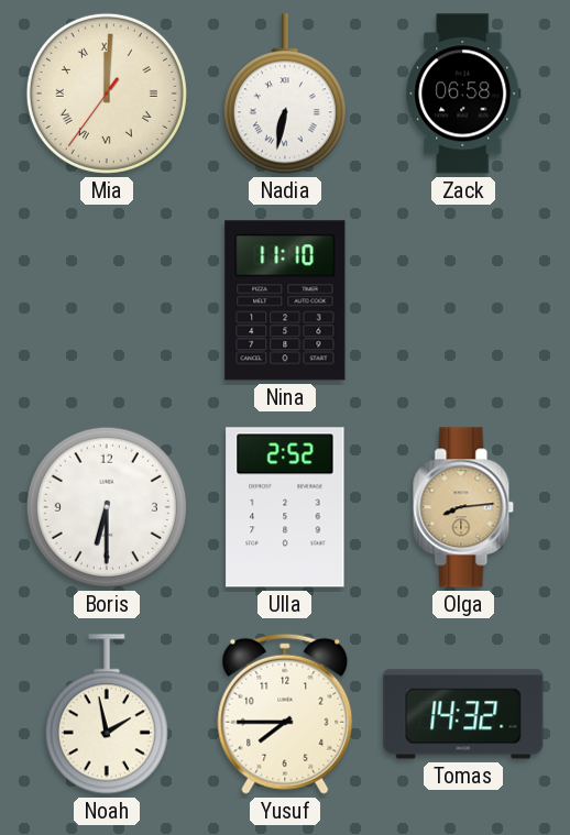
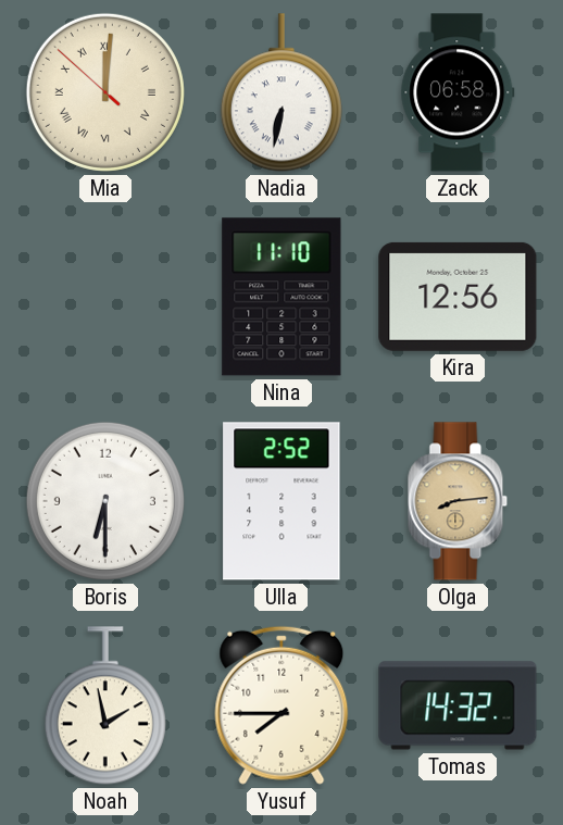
Mia: 12:00:36 -> 12:00:52
Kira: none -> 12:56
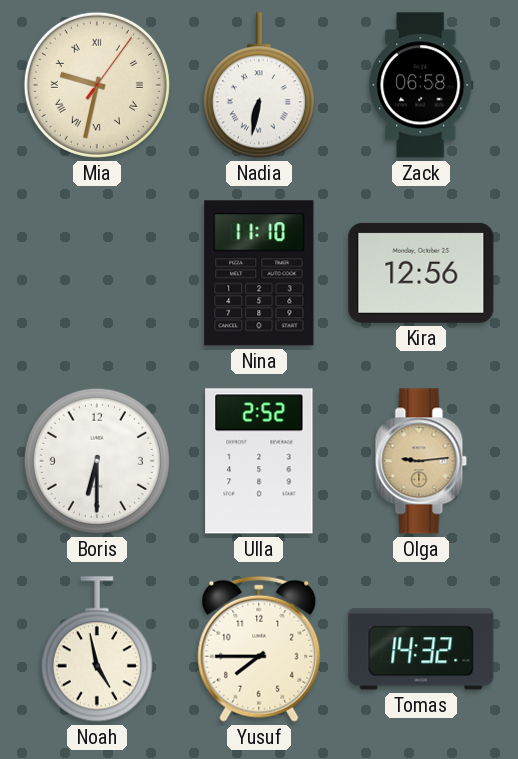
Mia: 12:00 -> 9:32
Olga: 8:14 -> 9:14
Noah: 1:58 -> 4:58
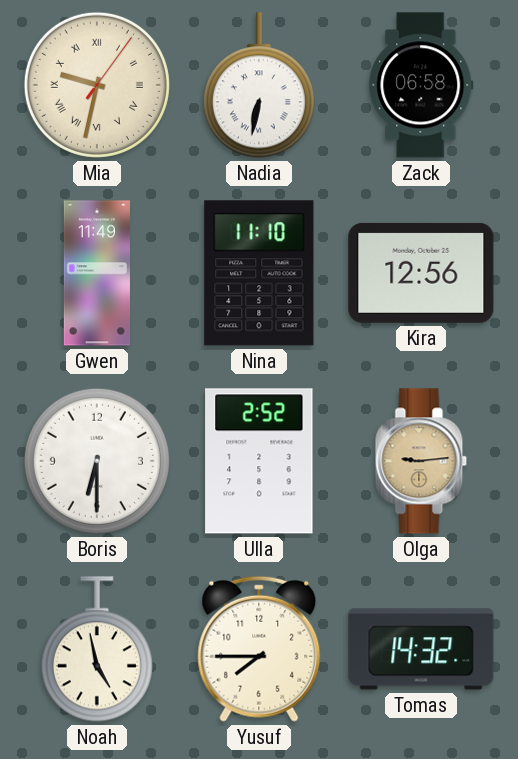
Gwen: none -> 11:49
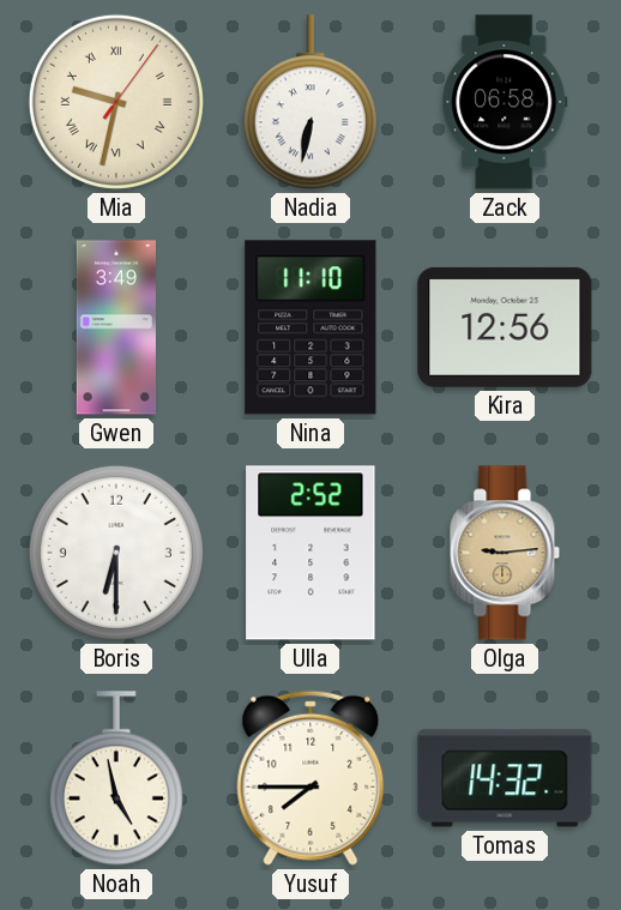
Gwen: 11:49 -> 3:49
